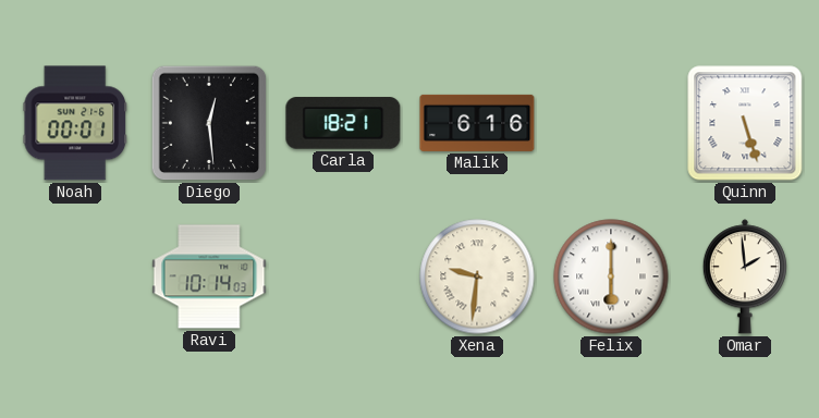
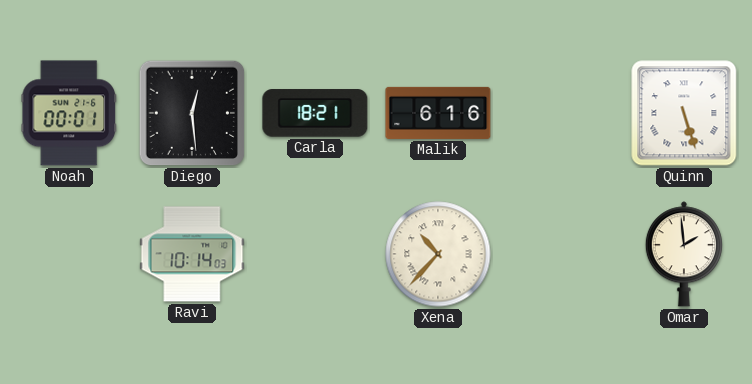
Xena: 9:31 -> 10:37
Felix: 6:00 -> none
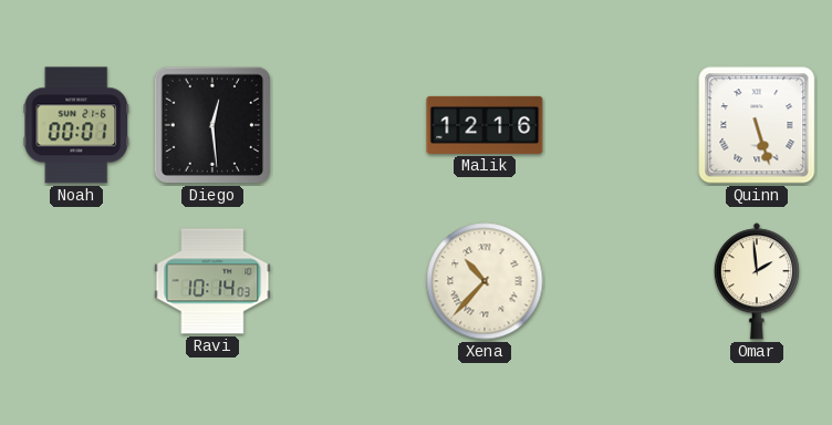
Carla: 18:21 -> none
Malik: 6:16 -> 12:16
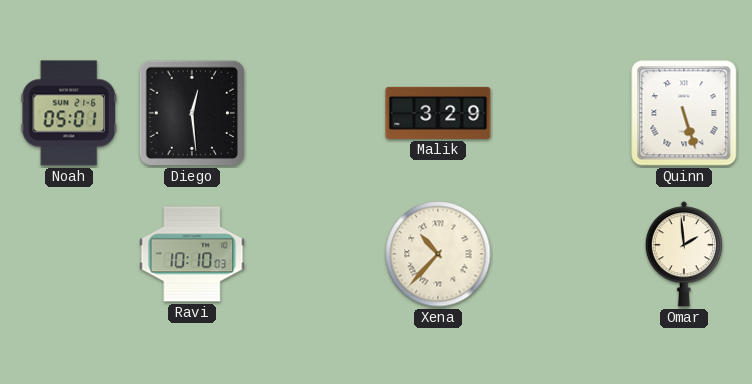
Noah: 00:01 -> 05:01
Malik: 12:16 -> 3:29
Ravi: 10:14 -> 10:10
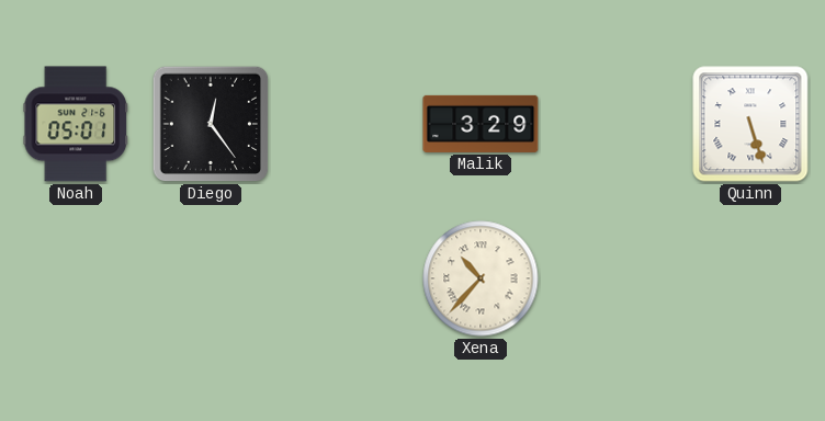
Diego: 12:29 -> 12:24
Ravi: 10:10 -> none
Omar: 1:59 -> none
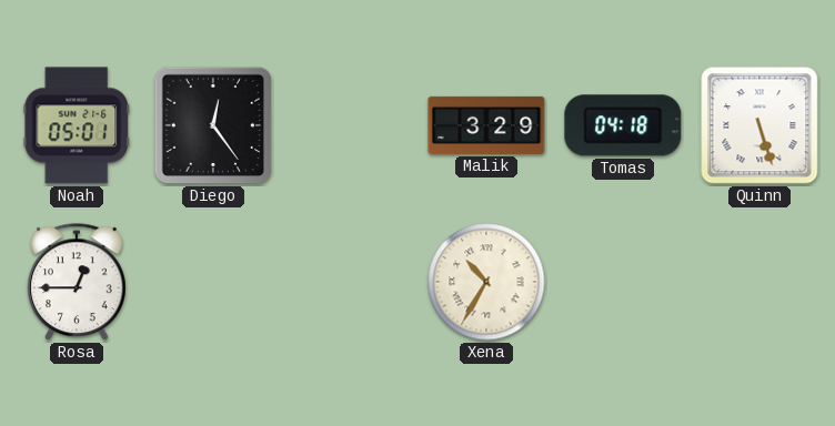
Tomas: none -> 04:18
Rosa: none -> 12:45
Xena: 10:37 -> 10:35
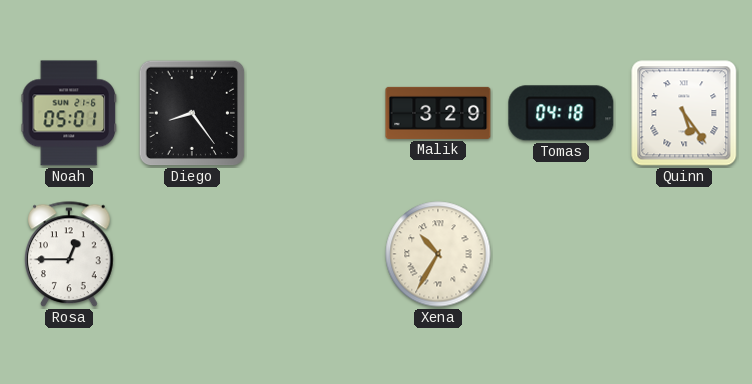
Diego: 12:24 -> 8:24
Quinn: 5:27 -> 5:24
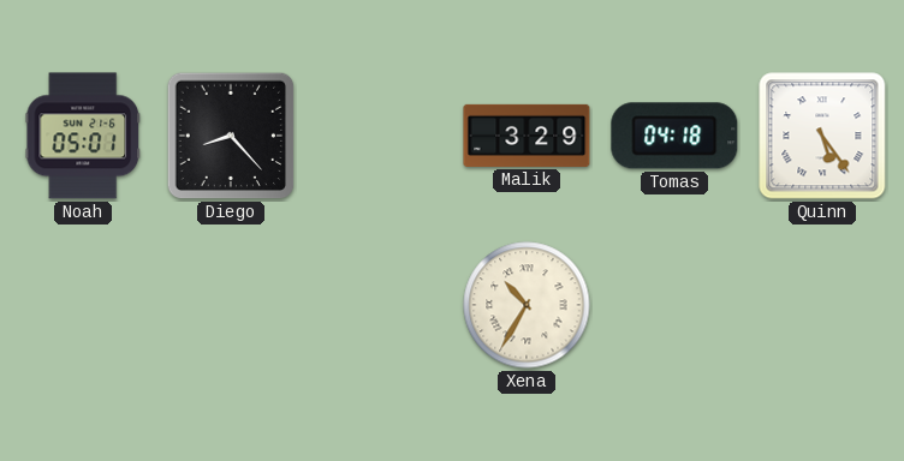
Diego: 8:24 -> 8:23
Rosa: 12:45 -> none
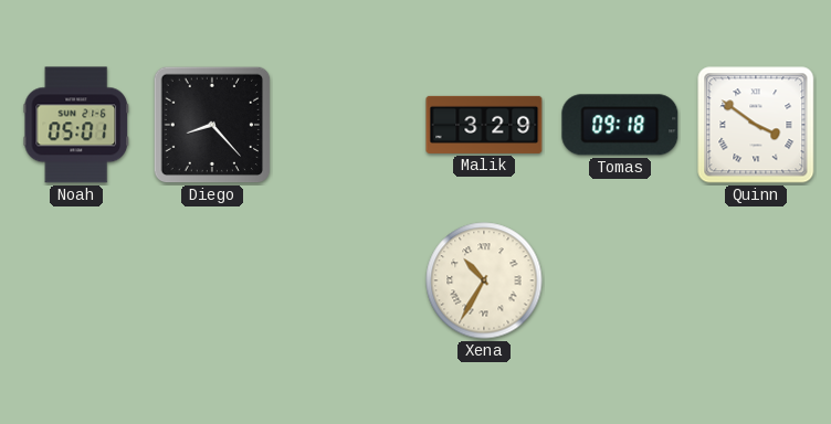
Tomas: 04:18 -> 09:18
Quinn: 5:24 -> 3:51
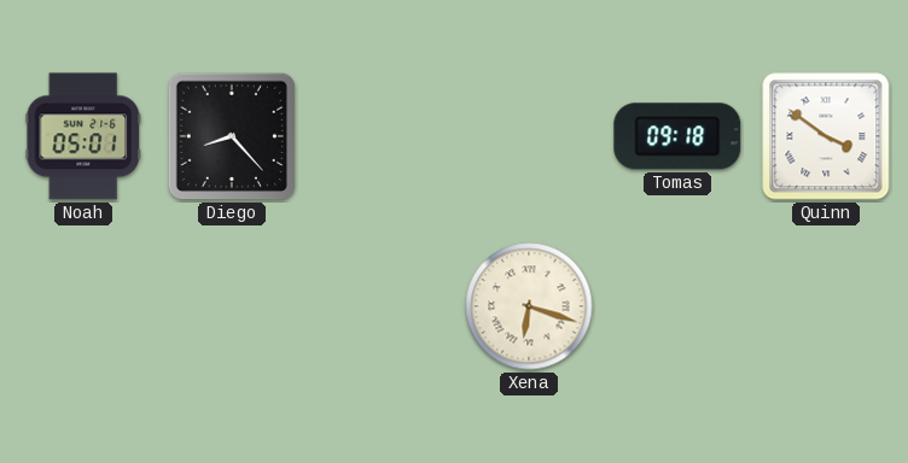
Malik: 3:29 -> none
Xena: 10:35 -> 6:18
